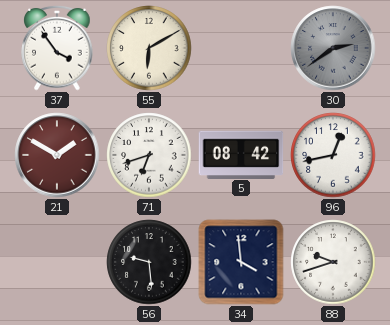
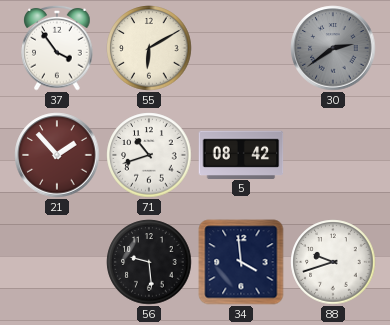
21: 1:50 -> 1:53
71: 6:42 -> 10:42
96: 12:43 -> none
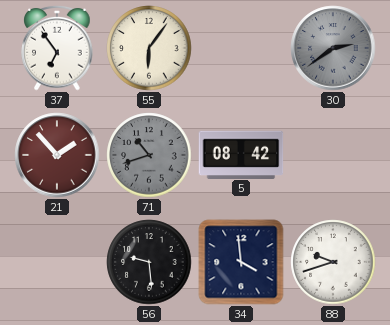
37: 3:54 -> 6:54
55: 6:10 -> 6:06
71 dial: white -> grey
